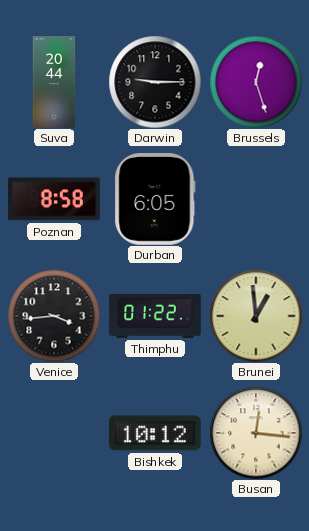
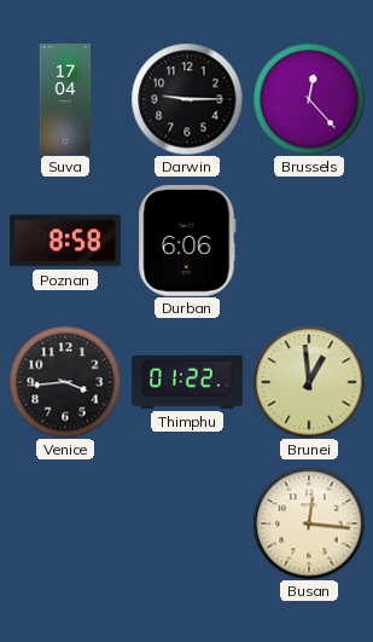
Suva: 20:44 -> 17:04
Brussels: 12:27 -> 12:23
Durban: 6:05 -> 6:06
Bishkek: 10:12 -> none
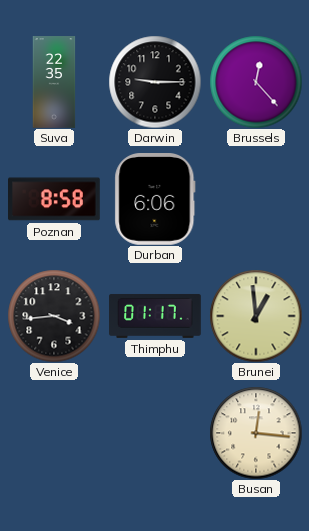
Suva: 17:04 -> 22:35
Thimphu: 01:22 -> 01:17
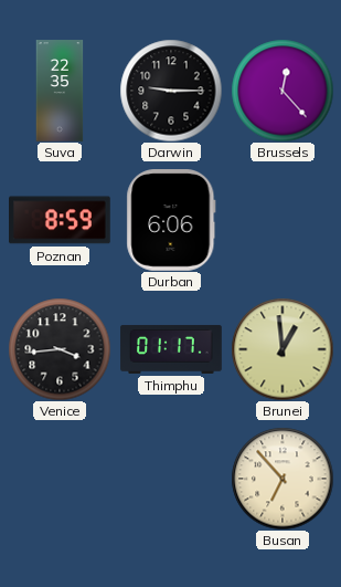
Poznan: 8:58 -> 8:59
Busan: 12:16 -> 6:53
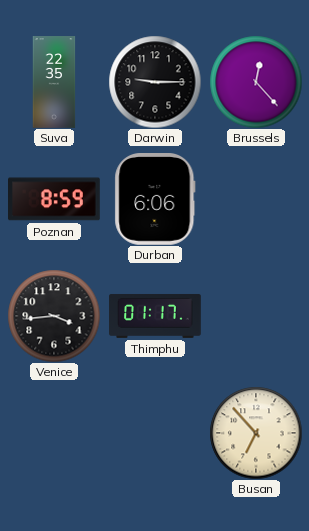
Brunei: 12:59 -> none
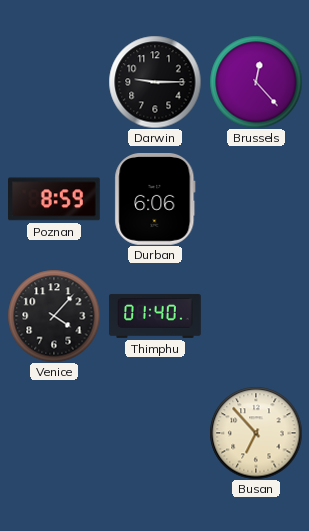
Suva: 22:35 -> none
Venice: 3:44 -> 4:07
Thimphu: 01:17 -> 01:40
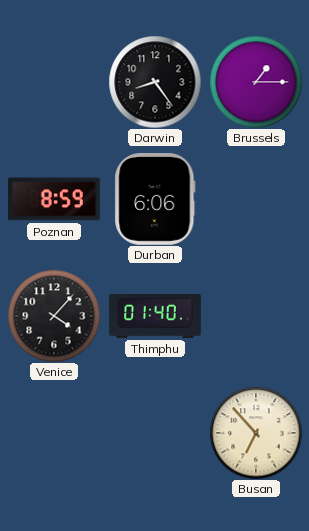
Darwin: 9:15 -> 8:24
Brussels: 12:23 -> 1:15
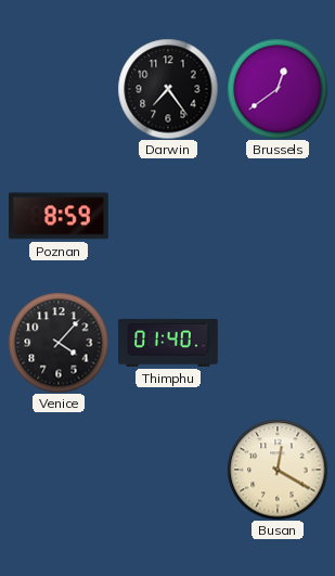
Darwin: 8:24 -> 7:24
Brussels: 1:15 -> 12:39
Durban: 6:06 -> none
Busan: 6:53 -> 12:20
